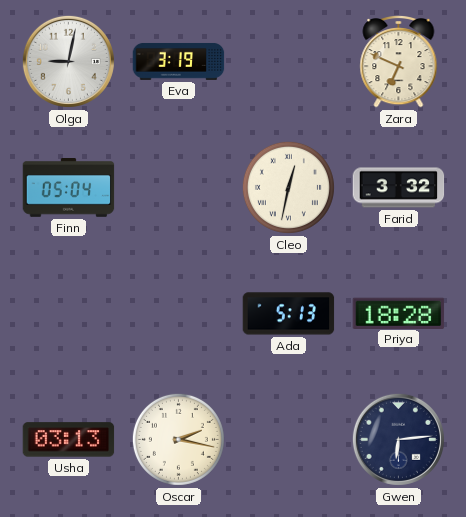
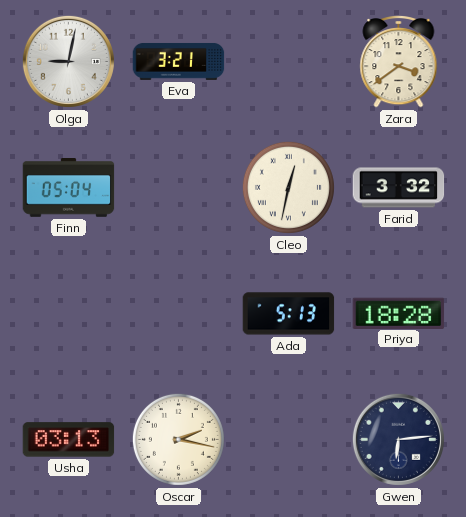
Eva: 3:19 -> 3:21
Zara: 6:49 -> 3:39
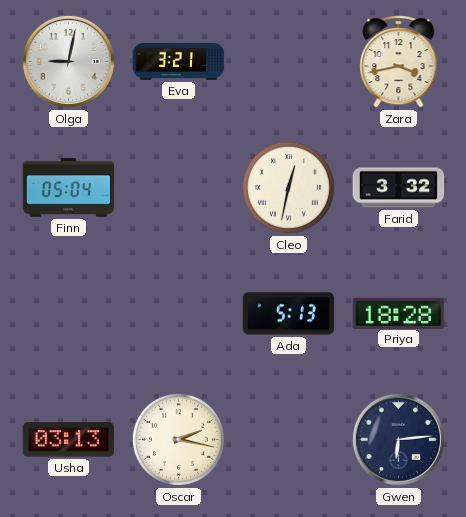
Zara: 3:39 -> 3:43
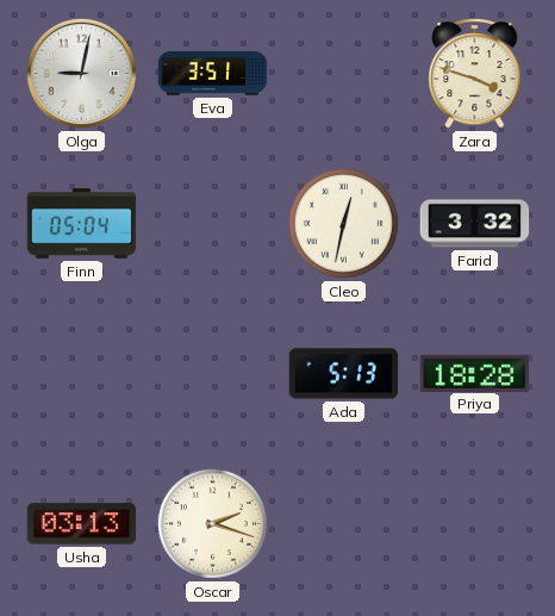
Eva: 3:21 -> 3:51
Zara: 3:43 -> 3:48
Oscar: 2:17 -> 2:18
Gwen: 6:14 -> none
